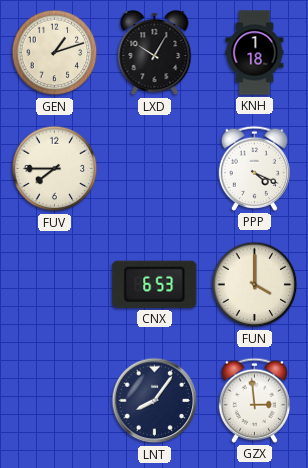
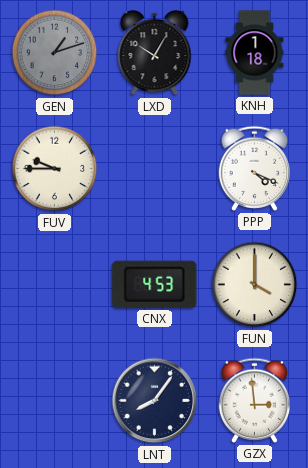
GEN dial: cream -> grey
FUV: 7:45 -> 9:45
CNX: 6:53 -> 4:53
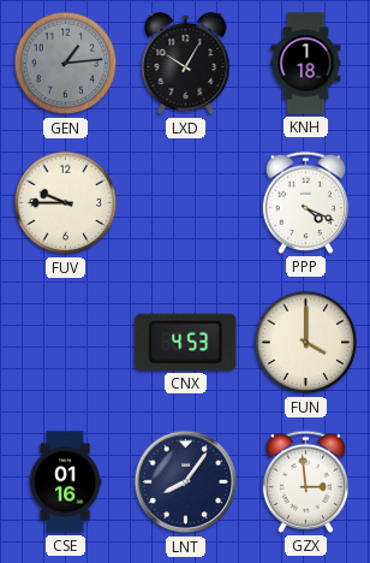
GEN: 1:12 -> 1:14
CSE: none -> 01:16
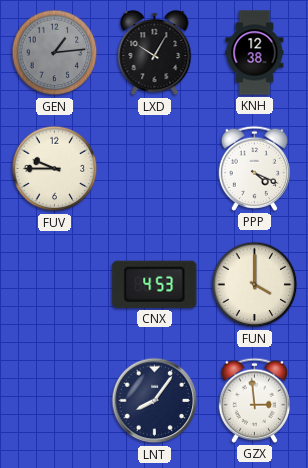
KNH: 1:18 -> 12:38
CSE: 01:16 -> none
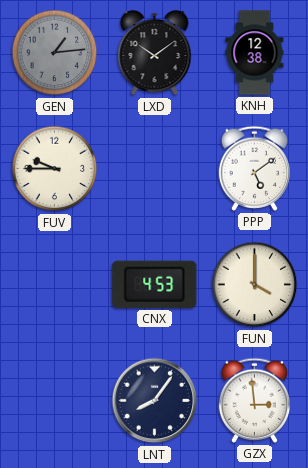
LXD: 10:05 -> 10:09
PPP: 4:19 -> 5:09
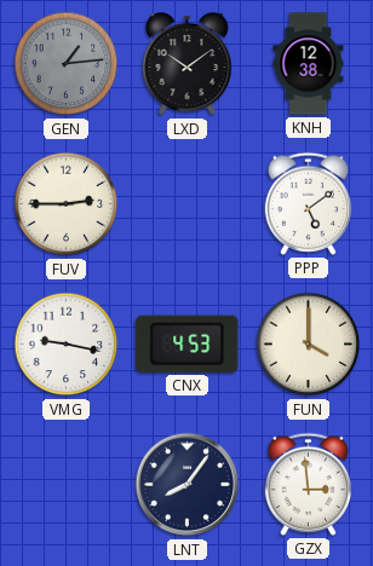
FUV: 9:45 -> 2:45
VMG: none -> 9:17
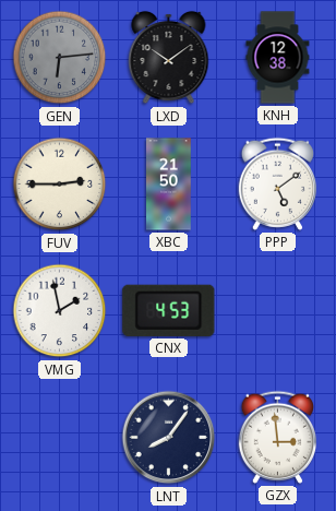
GEN: 1:14 -> 6:14
XBC: none -> 21:50
VMG: 9:17 -> 1:58
FUN: 4:00 -> none
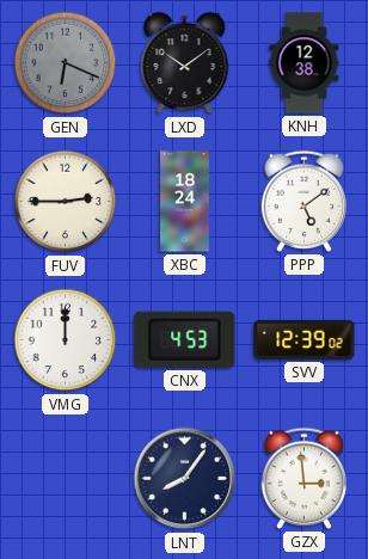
GEN: 6:14 -> 6:19
XBC: 21:50 -> 18:24
VMG: 1:58 -> 12:00
SVV: none -> 12:39
